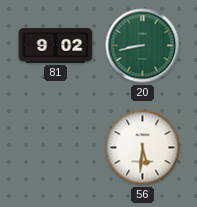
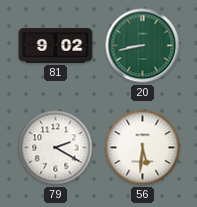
79: none -> 2:20
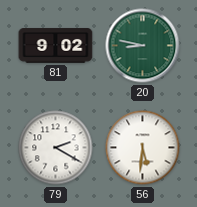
20: 8:43 -> 8:47
